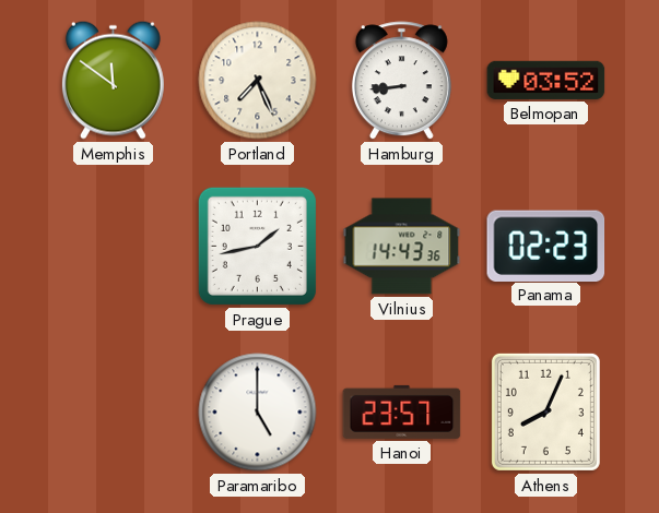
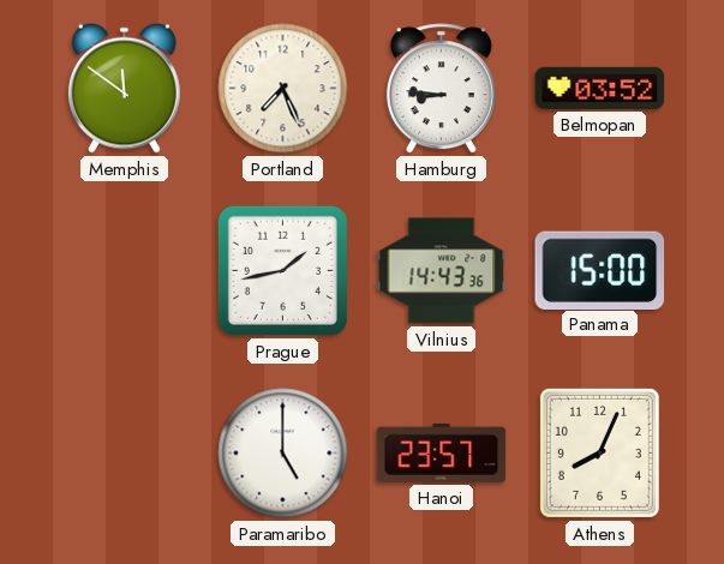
Hamburg: 8:44 -> 8:46
Panama: 02:23 -> 15:00
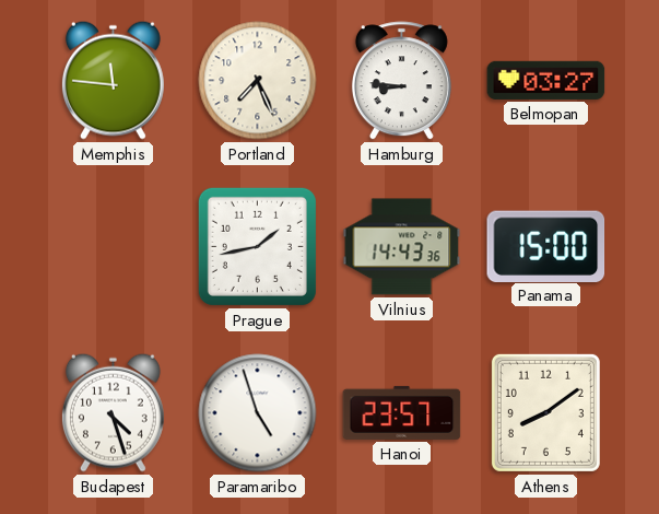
Memphis: 11:51 -> 11:46
Belmopan: 03:52 -> 03:27
Budapest: none -> 4:27
Paramaribo: 5:00 -> 4:57
Athens: 8:04 -> 8:09
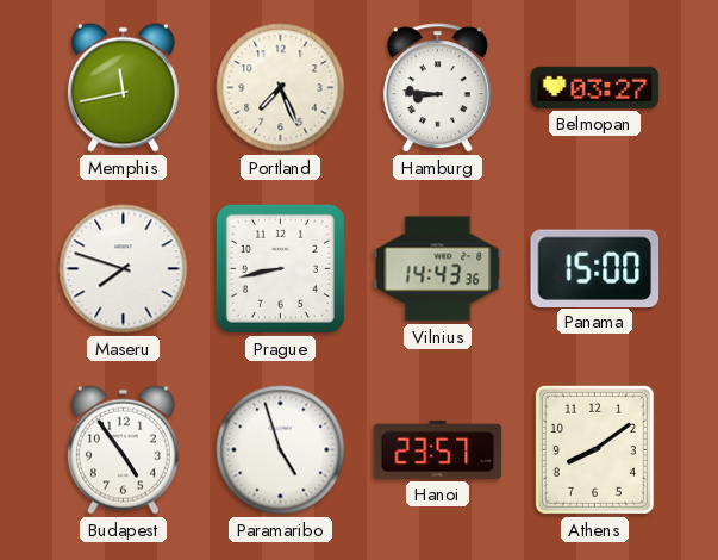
Memphis: 11:46 -> 11:43
Maseru: none -> 7:48
Prague: 1:43 -> 8:43
Budapest: 4:27 -> 4:54
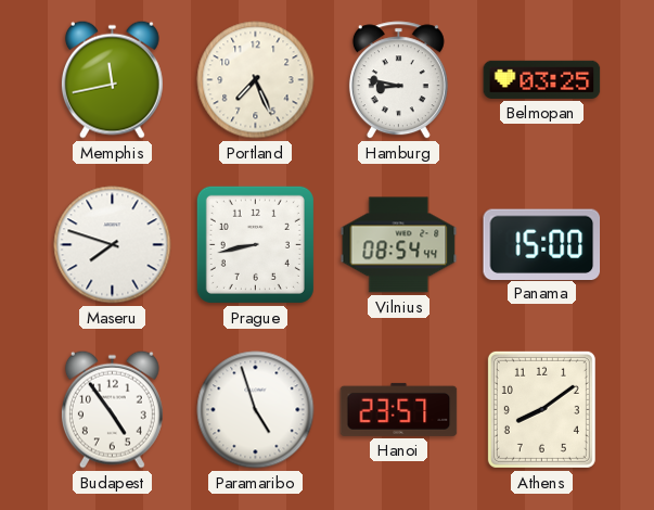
Hamburg: 8:46 -> 8:47
Belmopan: 03:27 -> 03:25
Vilnius: 14:43 -> 08:54
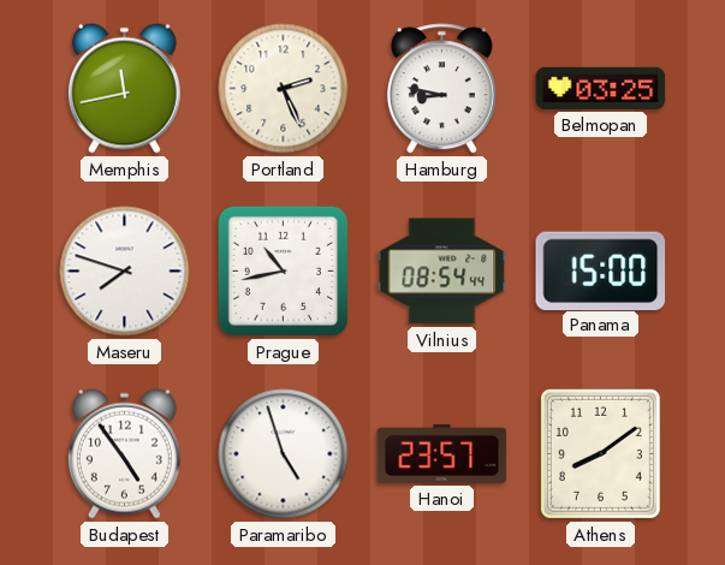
Portland: 7:26 -> 2:26
Prague: 8:43 -> 10:43
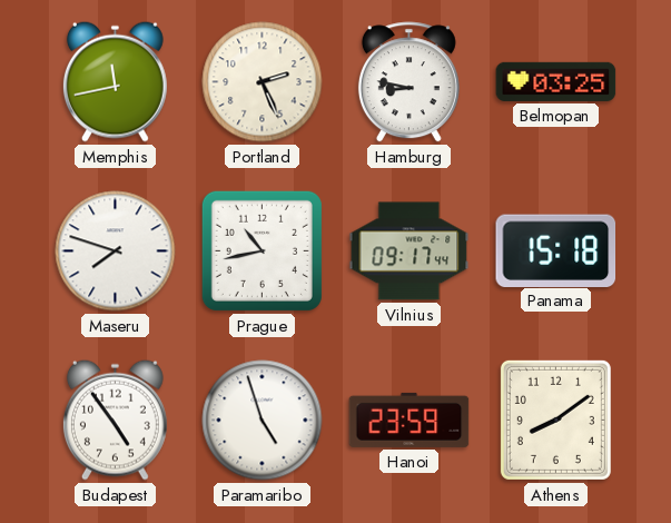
Vilnius: 08:54 -> 09:17
Panama: 15:00 -> 15:18
Hanoi: 23:57 -> 23:59
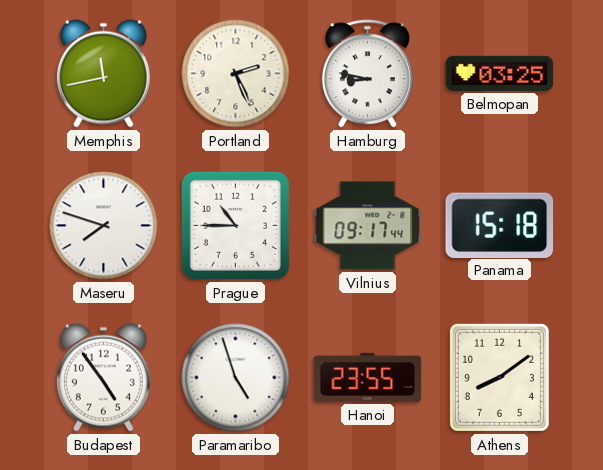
Prague: 10:43 -> 10:45
Hanoi: 23:59 -> 23:55
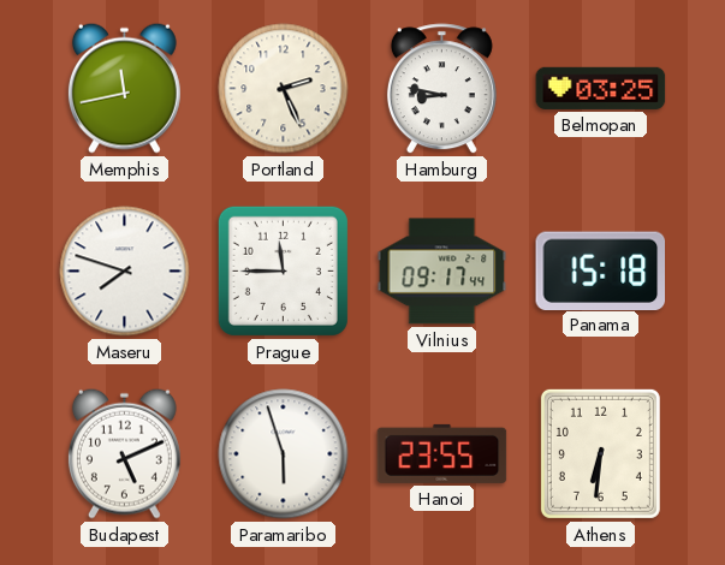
Prague: 10:45 -> 11:45
Budapest: 4:54 -> 5:11
Paramaribo: 4:57 -> 5:57
Athens: 8:09 -> 6:31
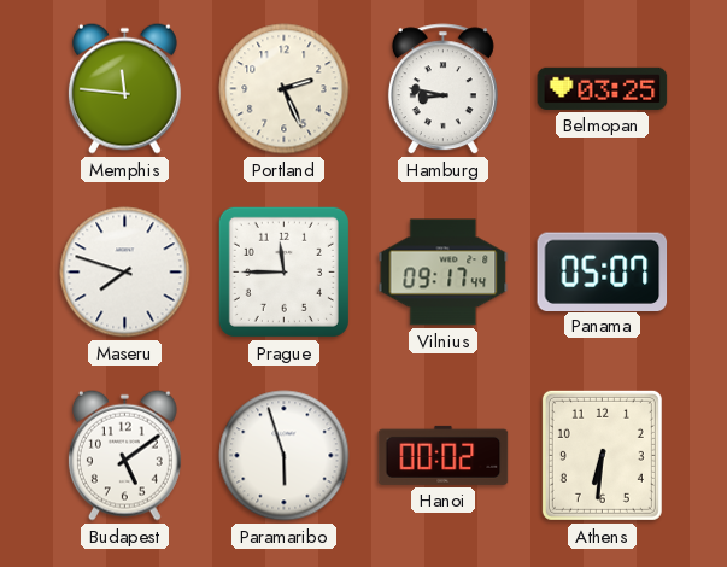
Memphis: 11:43 -> 11:46
Panama: 15:18 -> 05:07
Budapest: 5:11 -> 5:09
Hanoi: 23:55 -> 00:02
